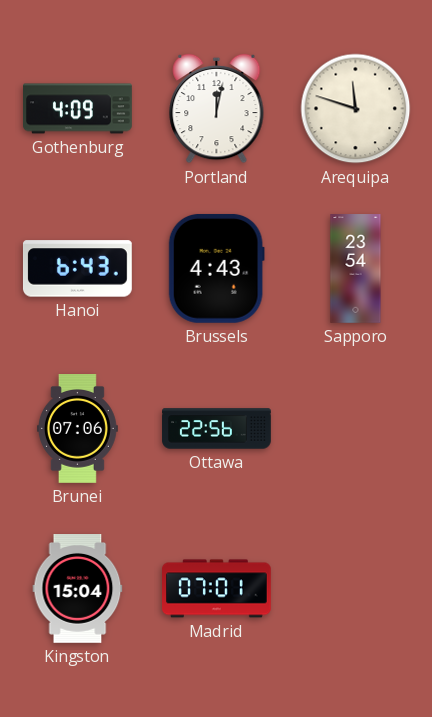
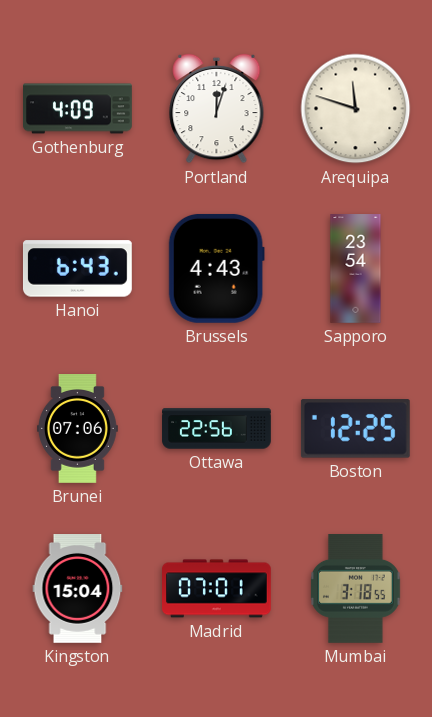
Portland: 12:02 -> 12:03
Boston: none -> 12:25
Mumbai: none -> 3:18
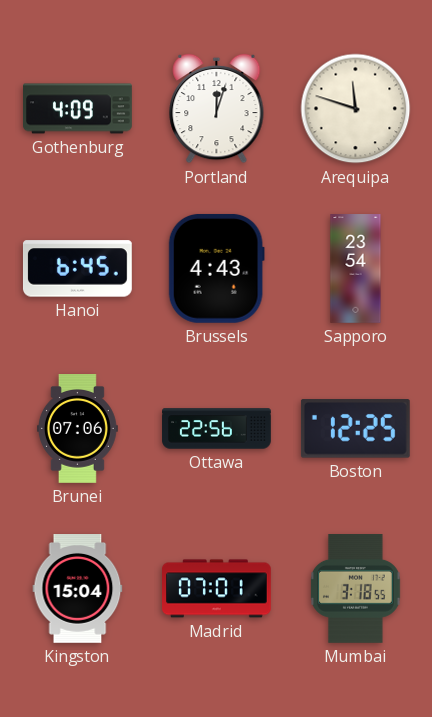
Hanoi: 6:43 -> 6:45
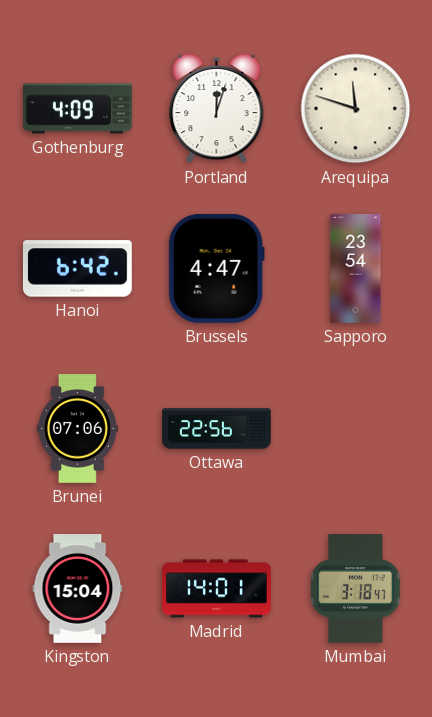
Hanoi: 6:45 -> 6:42
Brussels: 4:43 -> 4:47
Boston: 12:25 -> none
Madrid: 07:01 -> 14:01
Mumbai: 3:18:55 -> 3:18:47
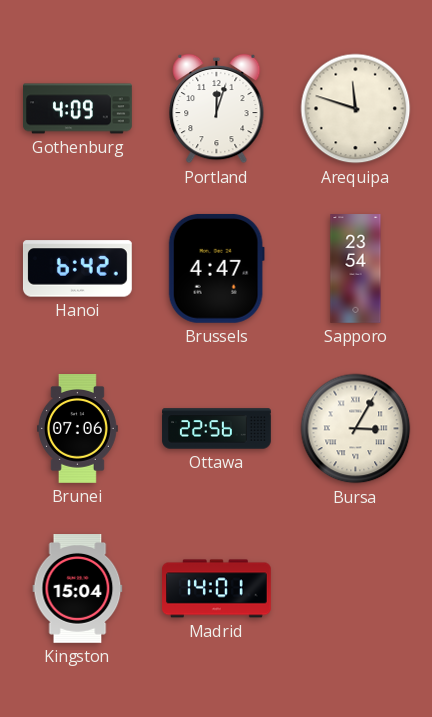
Bursa: none -> 3:05
Mumbai: 3:18 -> none
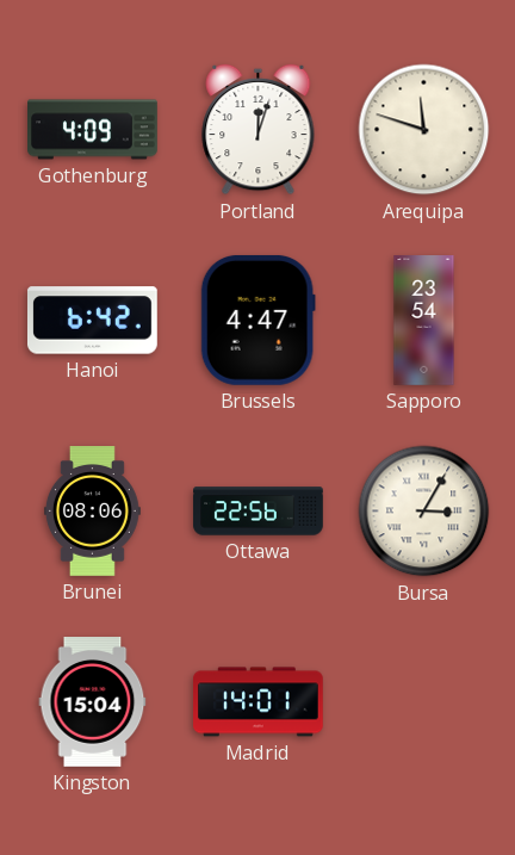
Brunei: 07:06 -> 08:06
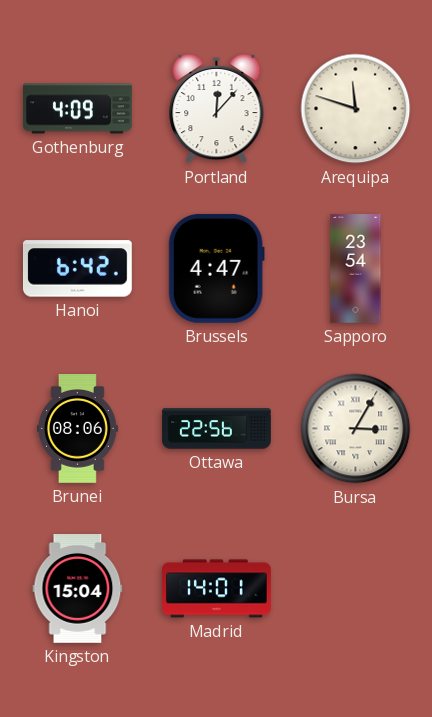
Portland: 12:03 -> 12:07
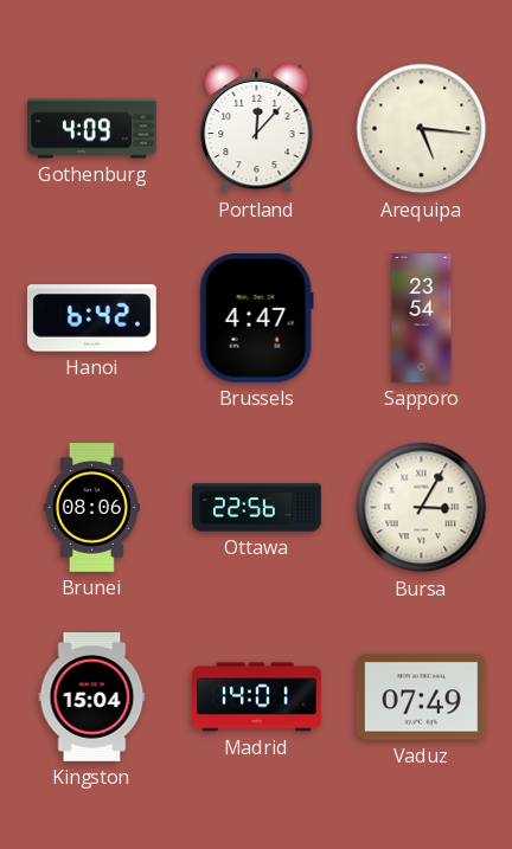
Arequipa: 11:48 -> 5:16
Vaduz: none -> 07:49
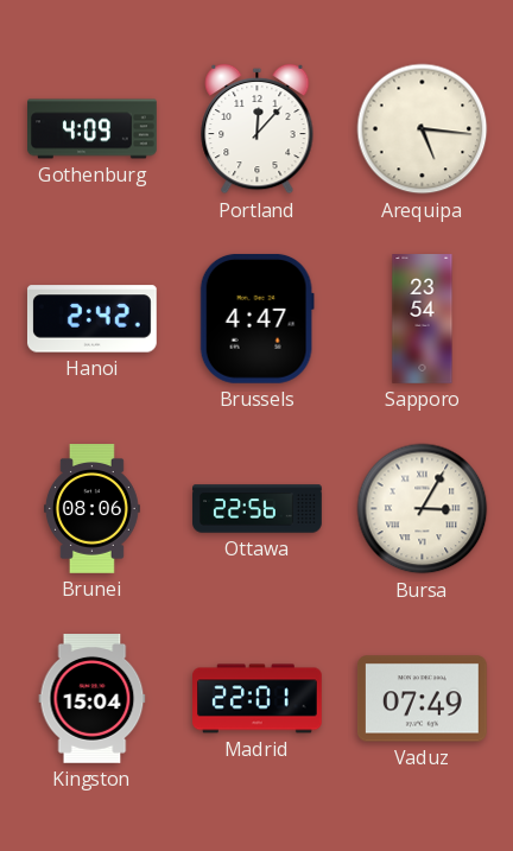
Hanoi: 6:42 -> 2:42
Madrid: 14:01 -> 22:01
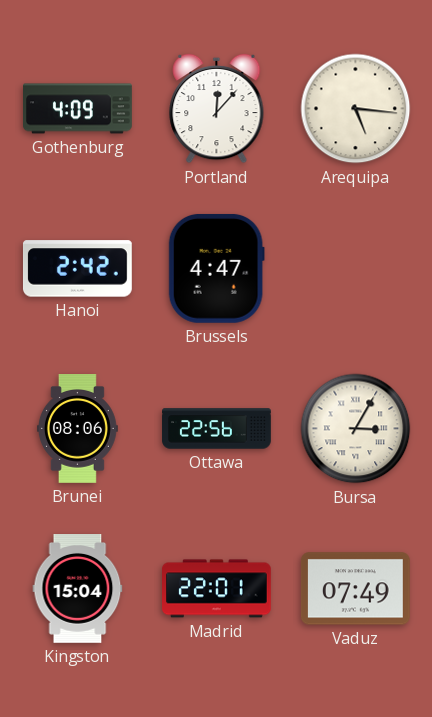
Sapporo: 23:54 -> none
